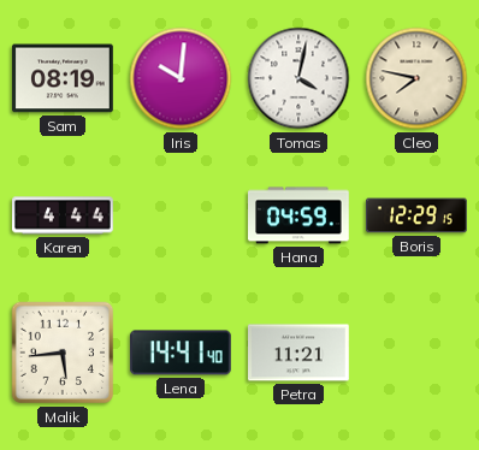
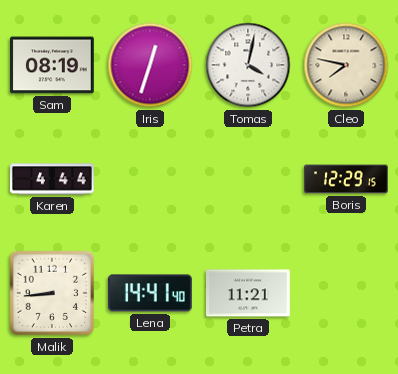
Iris: 10:01 -> 12:33
Hana: 04:59 -> none
Malik: 5:44 -> 8:44
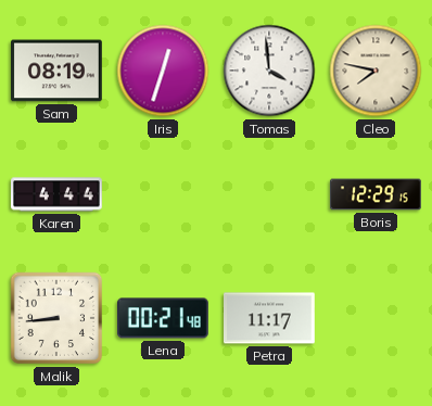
Tomas: 4:02 -> 3:59
Lena: 14:41 -> 00:21
Petra: 11:21 -> 11:17
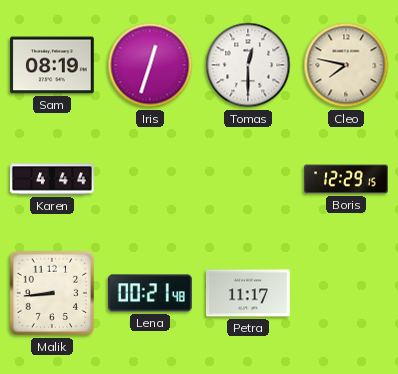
Tomas: 3:59 -> 12:30
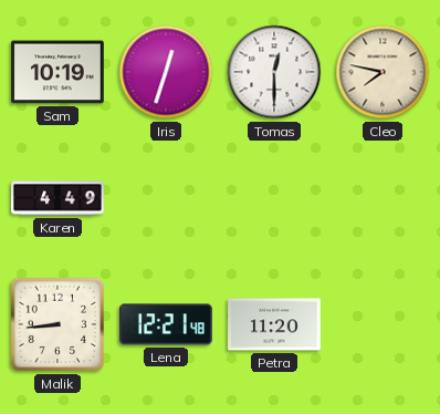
Sam: 08:19 -> 10:19
Karen: 4:44 -> 4:49
Boris: 12:29 -> none
Lena: 00:21 -> 12:21
Petra: 11:17 -> 11:20
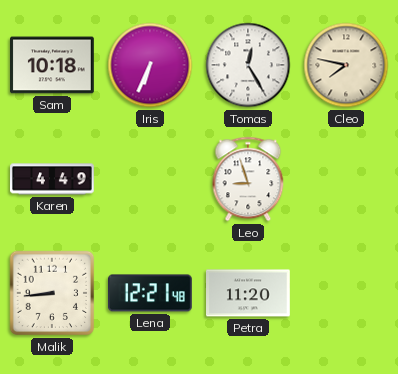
Sam: 10:19 -> 10:18
Iris: 12:33 -> 6:34
Tomas: 12:30 -> 12:25
Leo: none -> 8:57
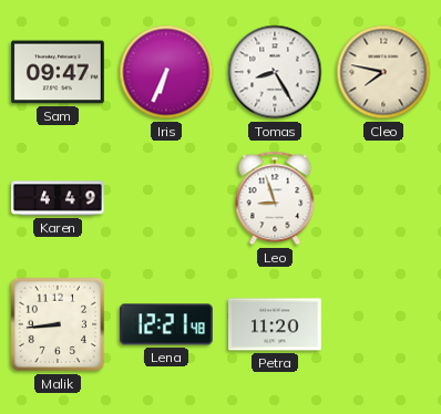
Sam: 10:18 -> 09:47
Tomas: 12:25 -> 8:25
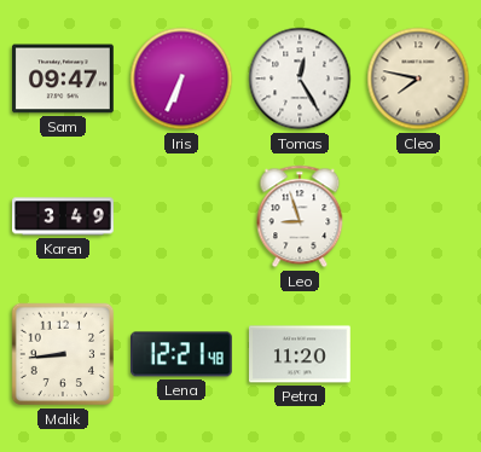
Tomas: 8:25 -> 12:25
Karen: 4:49 -> 3:49
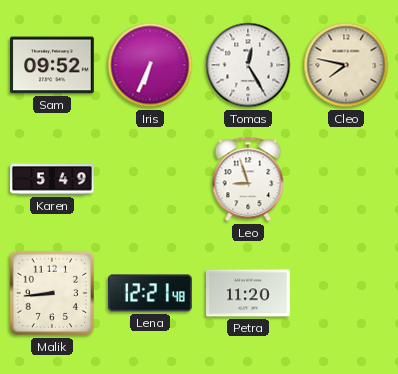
Sam: 09:47 -> 09:52
Karen: 3:49 -> 5:49
